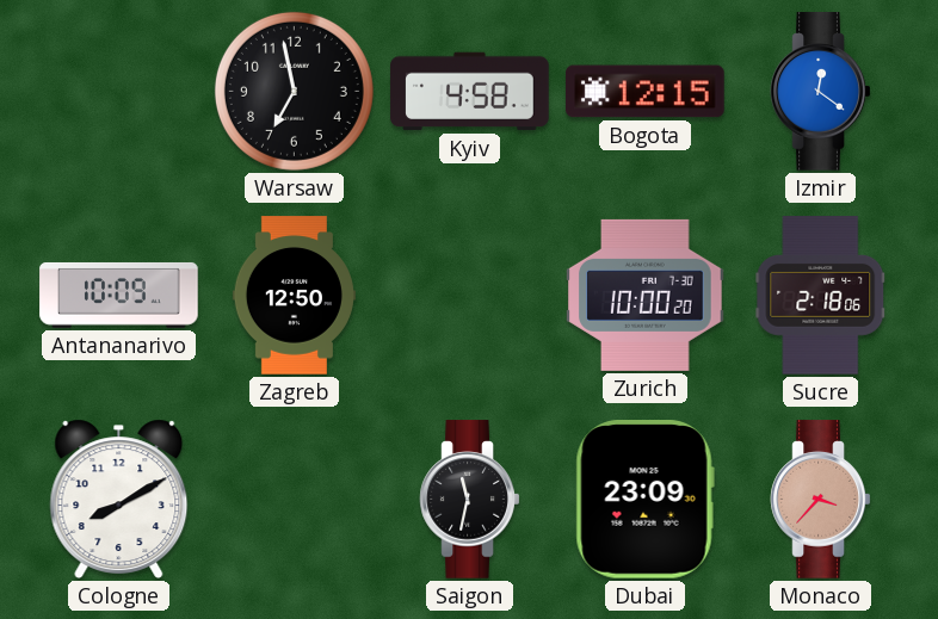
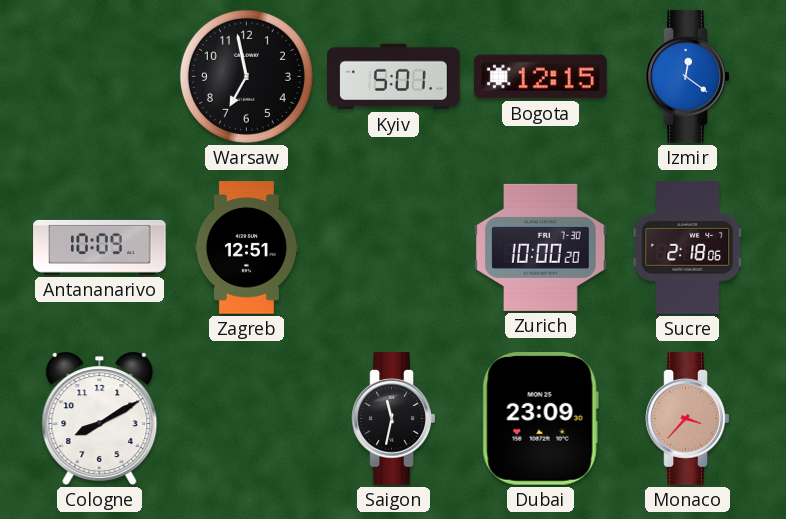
Kyiv: 4:58 -> 5:01
Zagreb: 12:50 -> 12:51
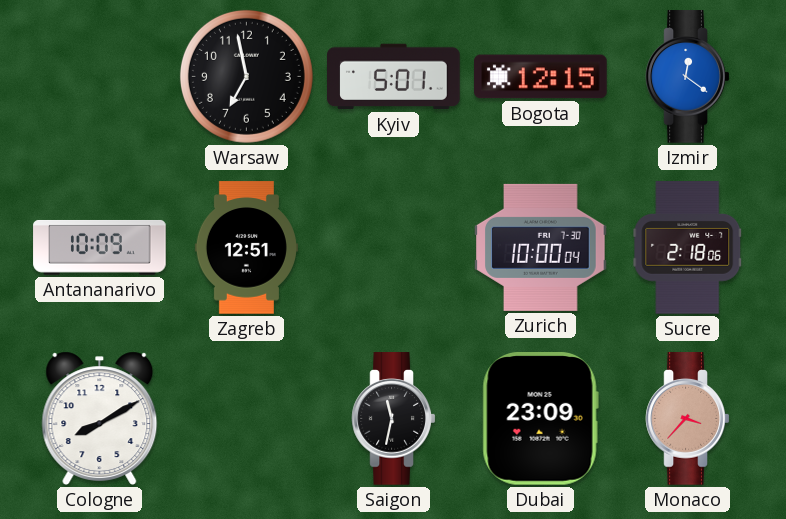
Zurich: 10:00:20 -> 10:00:04
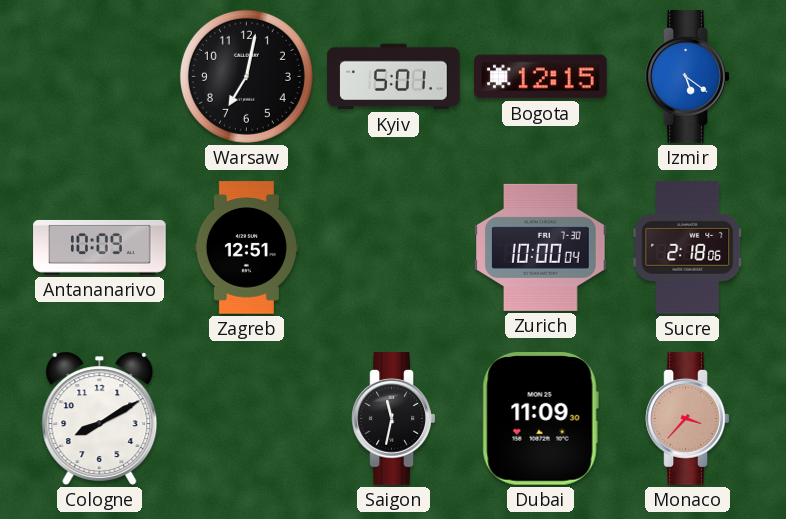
Warsaw: 6:58 -> 7:02
Izmir: 12:21 -> 5:21
Dubai: 23:09 -> 11:09
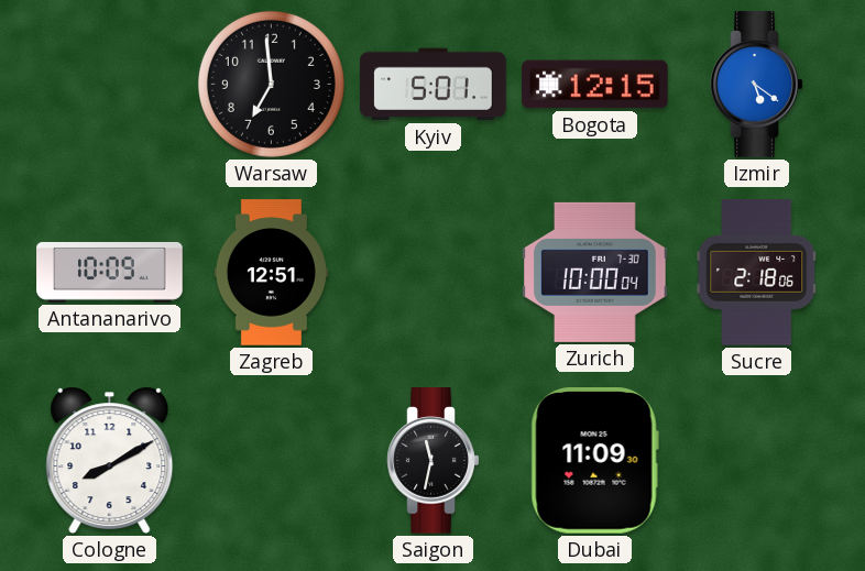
Warsaw: 7:02 -> 6:59
Monaco: 3:37 -> none
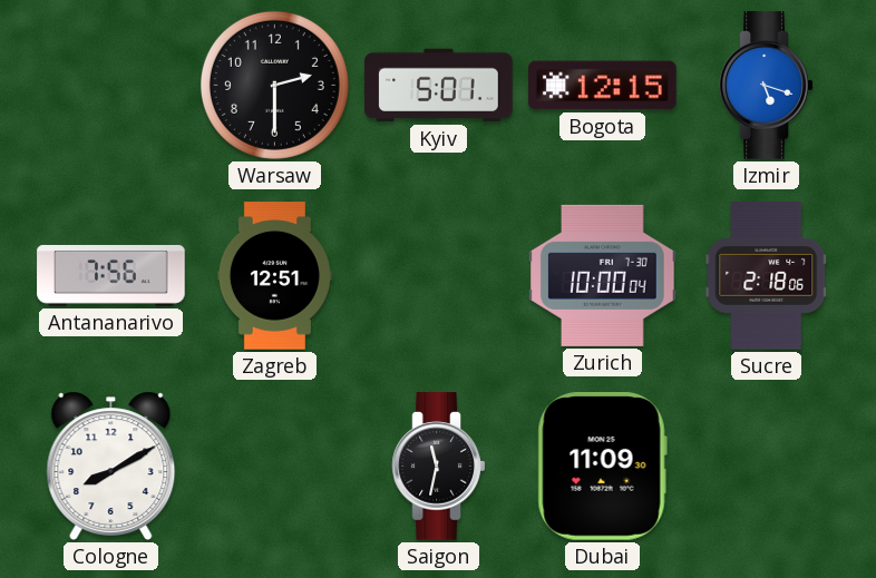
Warsaw: 6:59 -> 2:30
Izmir: 5:21 -> 5:18
Antananarivo: 10:09 -> 7:56
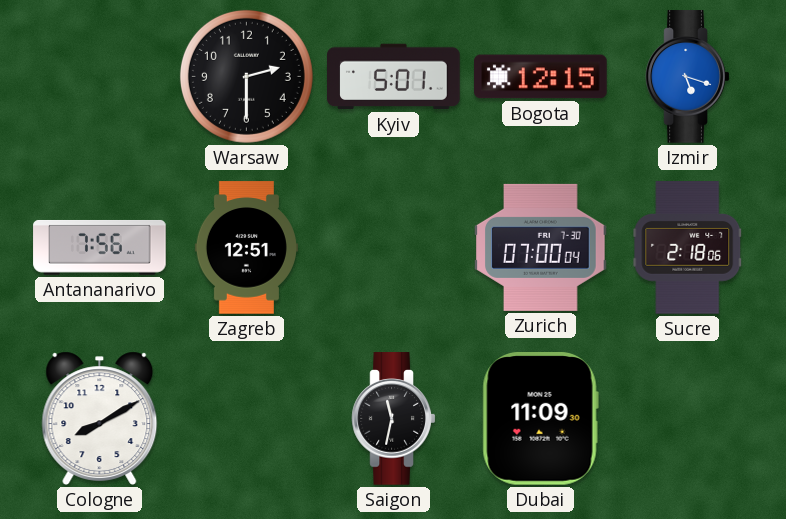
Zurich: 10:00 -> 07:00
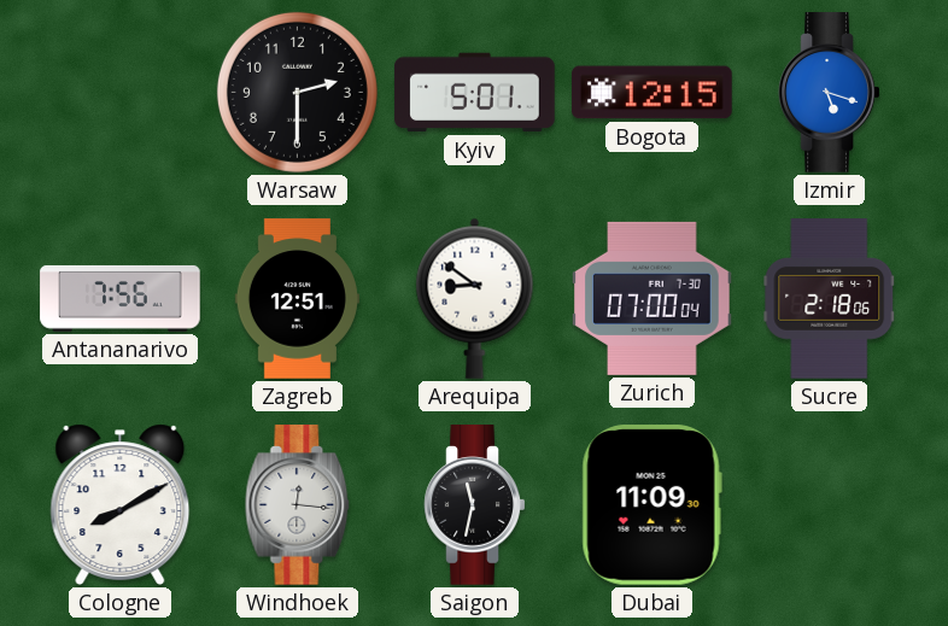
Arequipa: none -> 8:51
Windhoek: none -> 12:16
